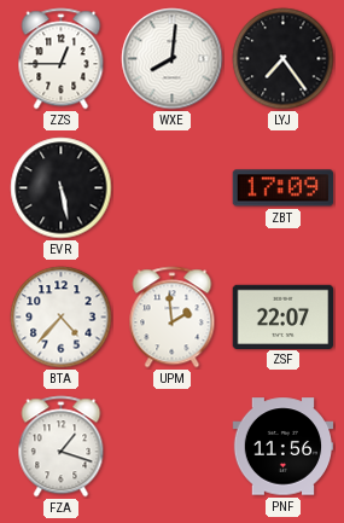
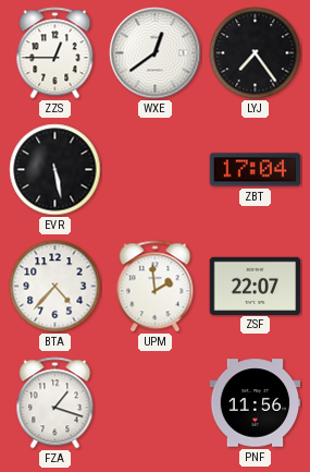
WXE: 8:01 -> 12:39
ZBT: 17:09 -> 17:04
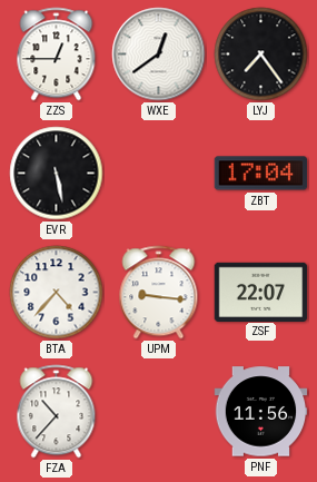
UPM: 1:59 -> 9:16
FZA: 1:18 -> 10:37
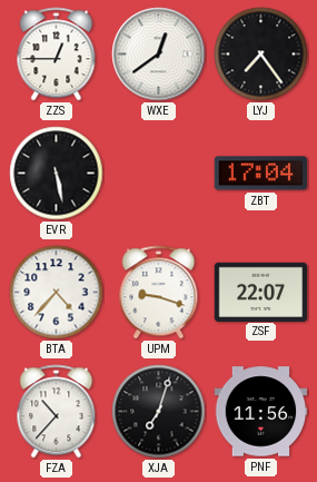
UPM: 9:16 -> 9:18
XJA: none -> 7:03
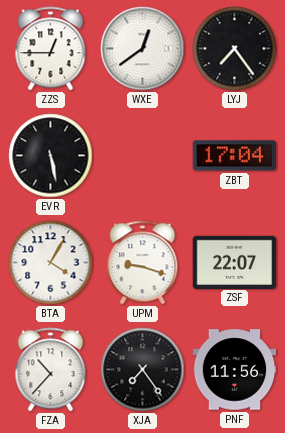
BTA: 4:37 -> 4:05
XJA: 7:03 -> 7:24
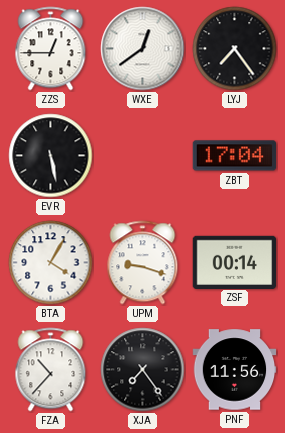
ZSF: 22:07 -> 00:14
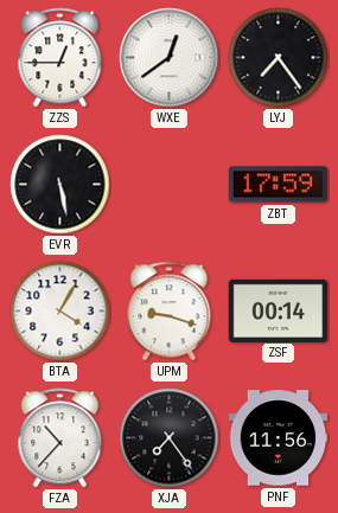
ZBT: 17:04 -> 17:59
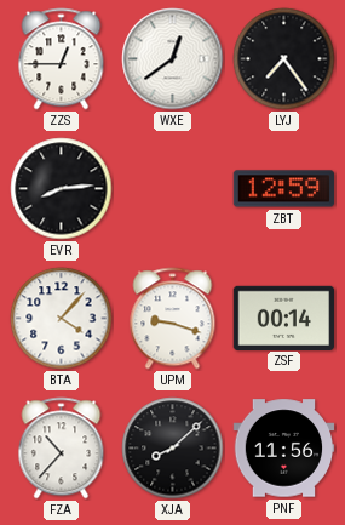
EVR: 5:28 -> 8:14
ZBT: 17:59 -> 12:59
BTA: 4:05 -> 4:07
XJA: 7:24 -> 8:08
